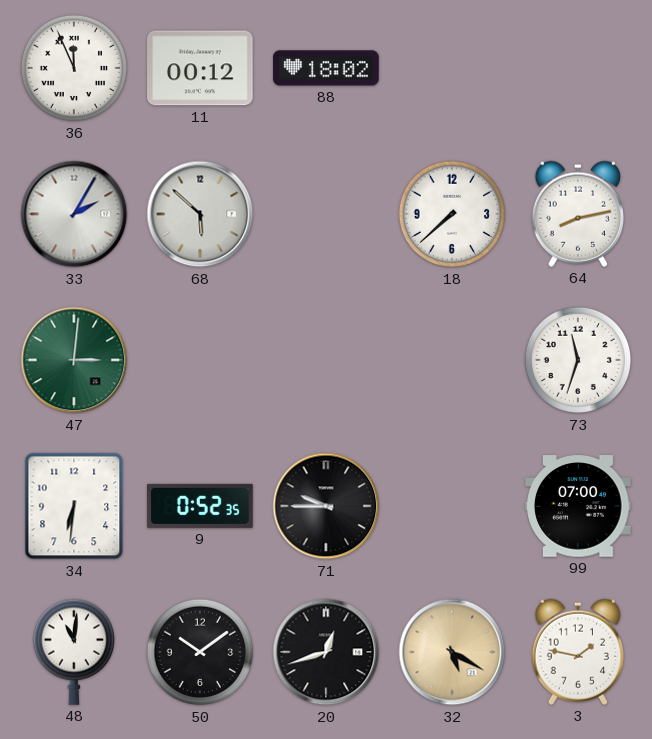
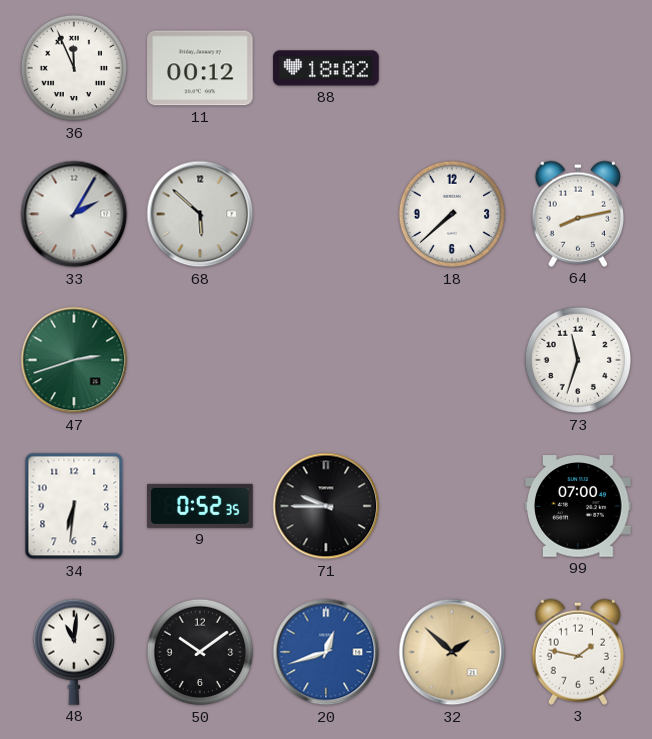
47: 3:01 -> 2:42
20 dial: black -> blue
32: 5:20 -> 1:52
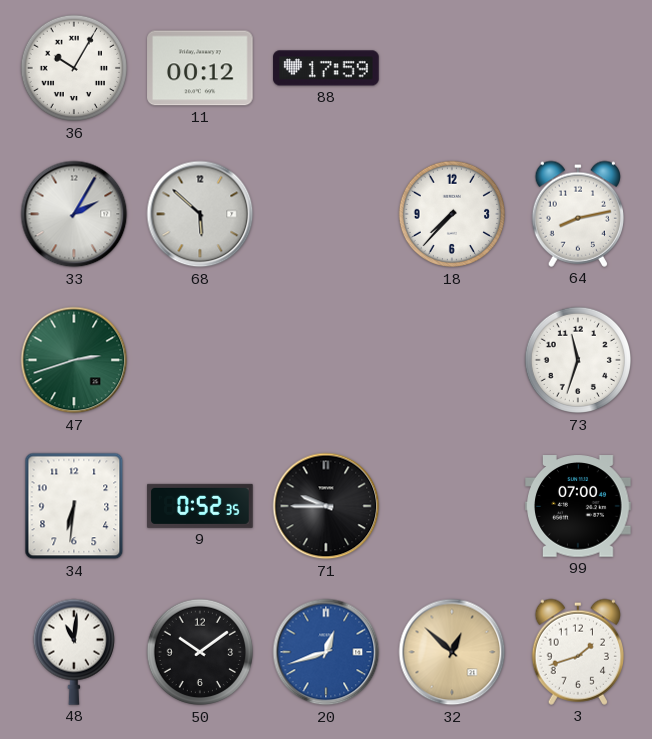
36: 11:56 -> 10:05
88: 18:02 -> 17:59
18: 7:38 -> 7:37
32: 1:52 -> 12:52
3: 1:47 -> 1:42
